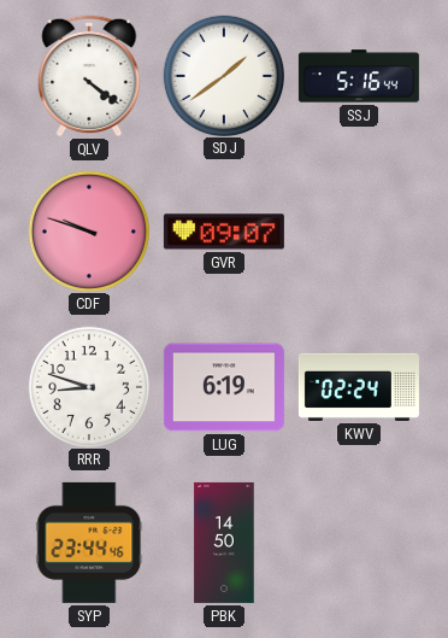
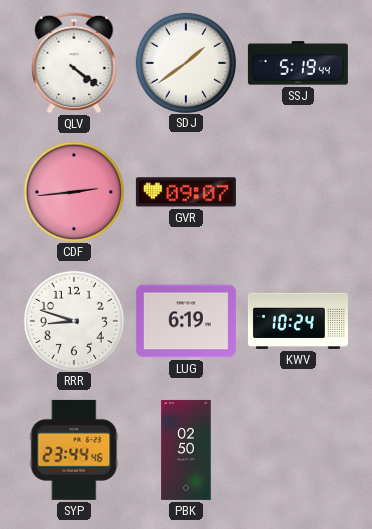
SSJ: 5:16 -> 5:19
CDF: 9:48 -> 2:44
KWV: 02:24 -> 10:24
PBK: 14:50 -> 02:50
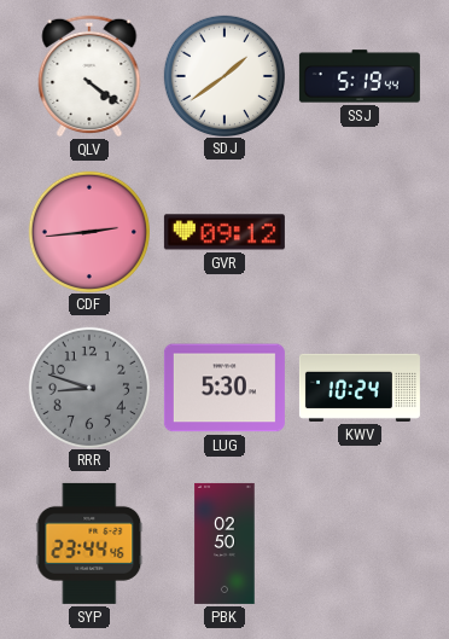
GVR: 09:07 -> 09:12
RRR dial: white -> grey
LUG: 6:19 -> 5:30
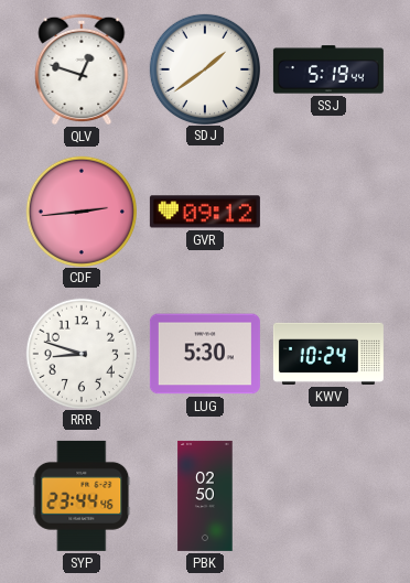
QLV: 4:21 -> 12:48
RRR dial: grey -> white
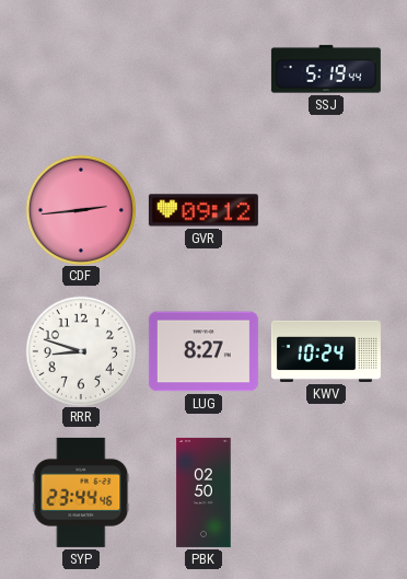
QLV: 12:48 -> none
SDJ: 1:39 -> none
LUG: 5:30 -> 8:27
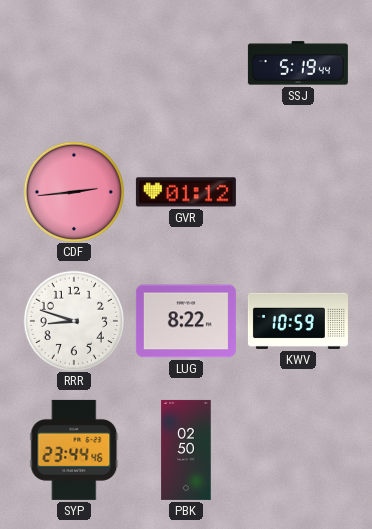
GVR: 09:12 -> 01:12
LUG: 8:27 -> 8:22
KWV: 10:24 -> 10:59
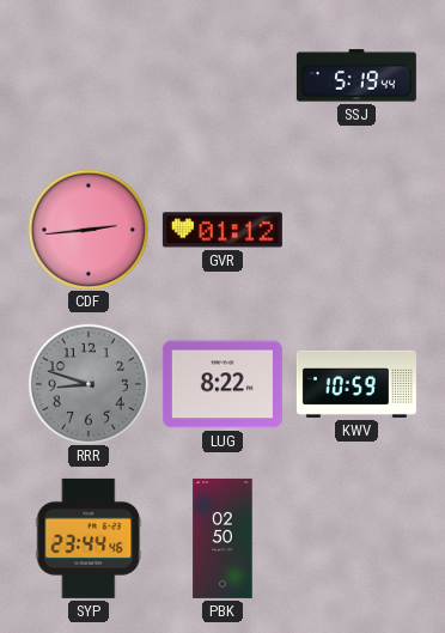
RRR dial: white -> grey
